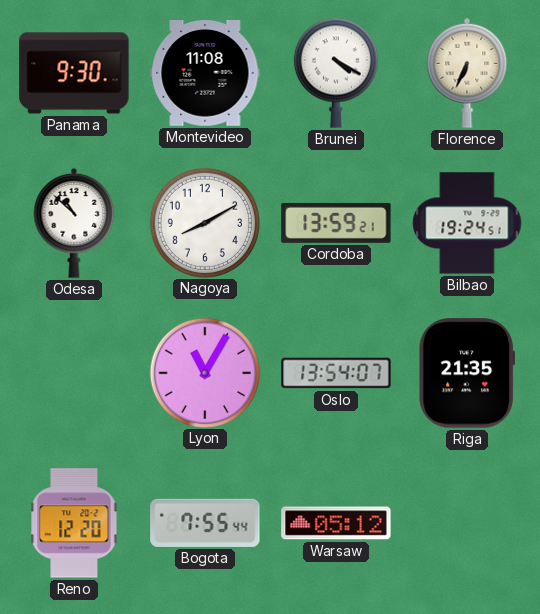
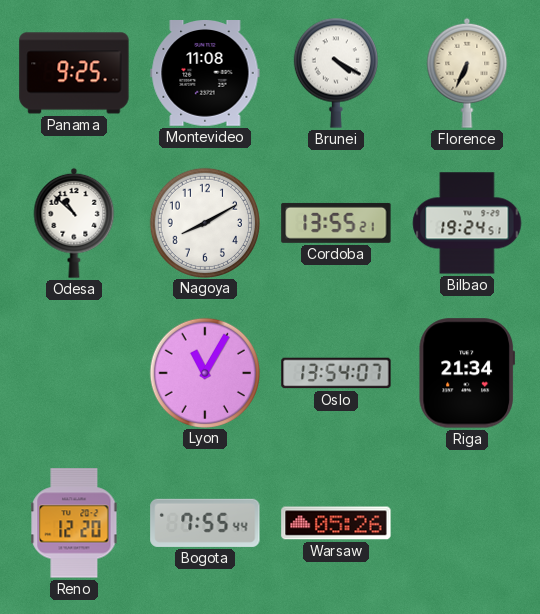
Panama: 9:30 -> 9:25
Cordoba: 13:59 -> 13:55
Riga: 21:35 -> 21:34
Warsaw: 05:12 -> 05:26
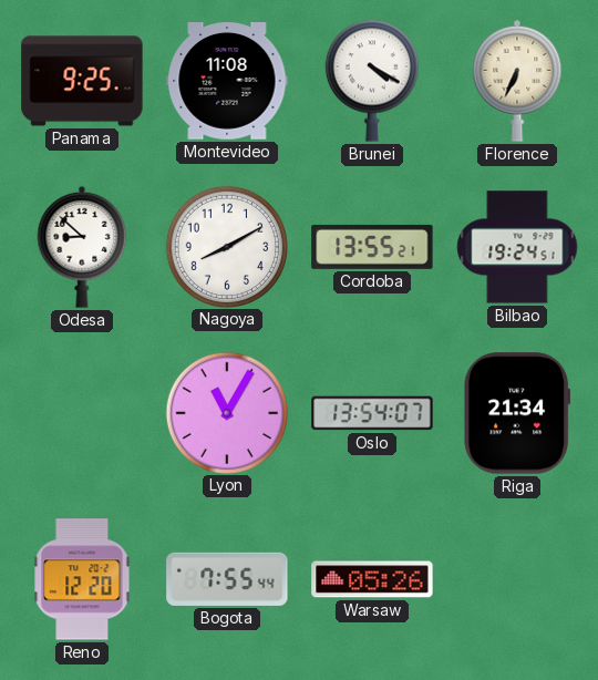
Odesa: 10:52 -> 8:52
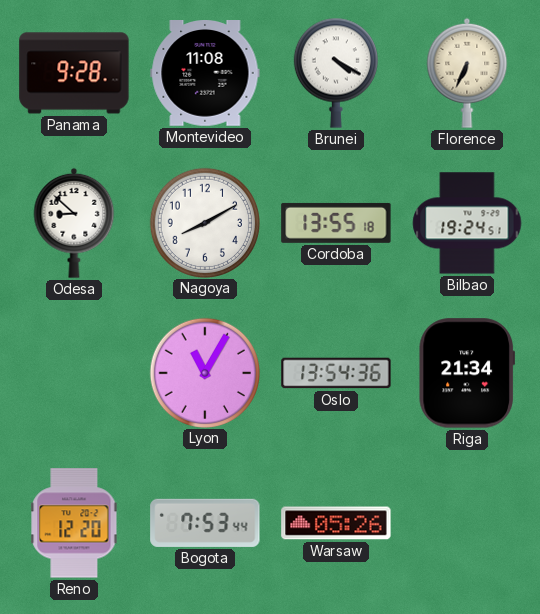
Panama: 9:25 -> 9:28
Cordoba: 13:55:21 -> 13:55:18
Oslo: 13:54:07 -> 13:54:36
Bogota: 7:55 -> 7:53
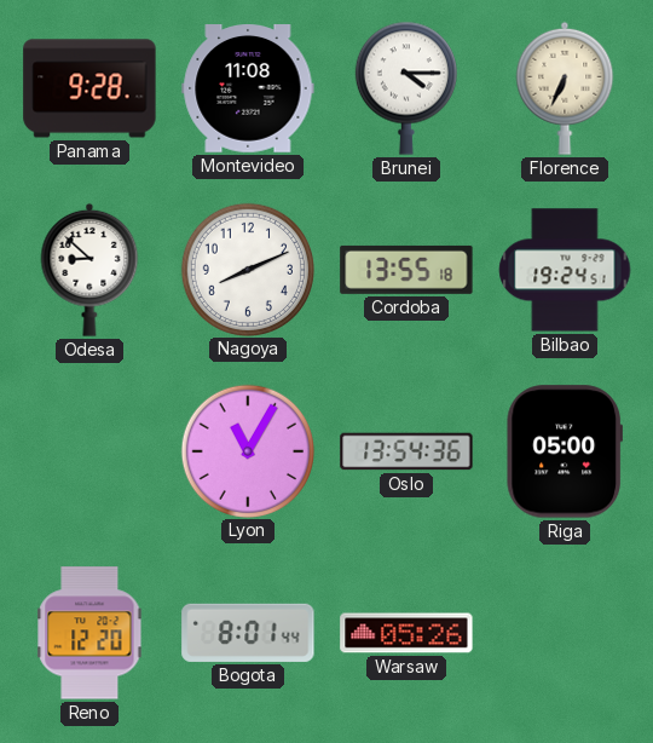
Brunei: 4:20 -> 4:15
Nagoya: 8:10 -> 8:11
Riga: 21:34 -> 05:00
Bogota: 7:53 -> 8:01
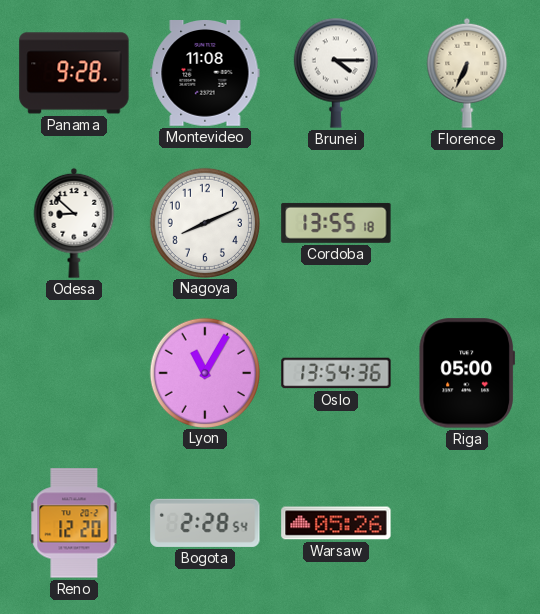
Bilbao: 19:24 -> none
Bogota: 8:01 -> 2:28
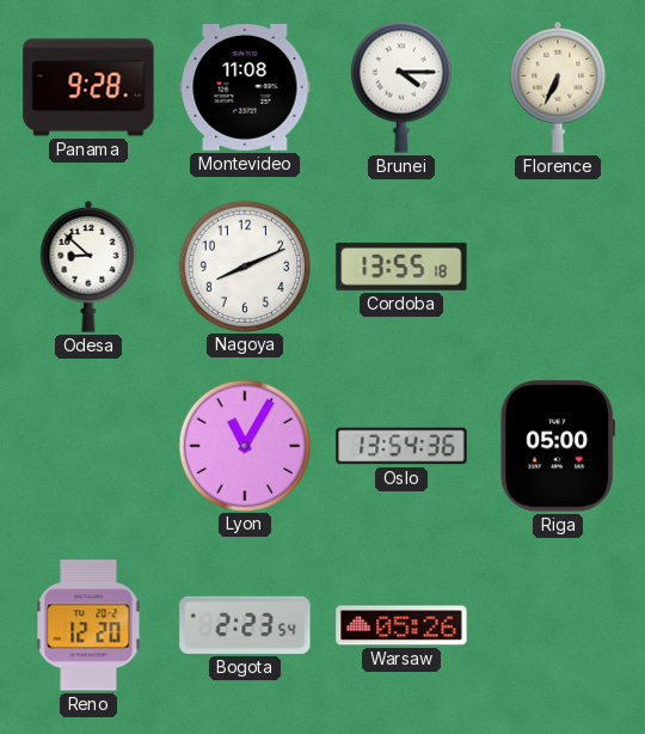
Bogota: 2:28 -> 2:23
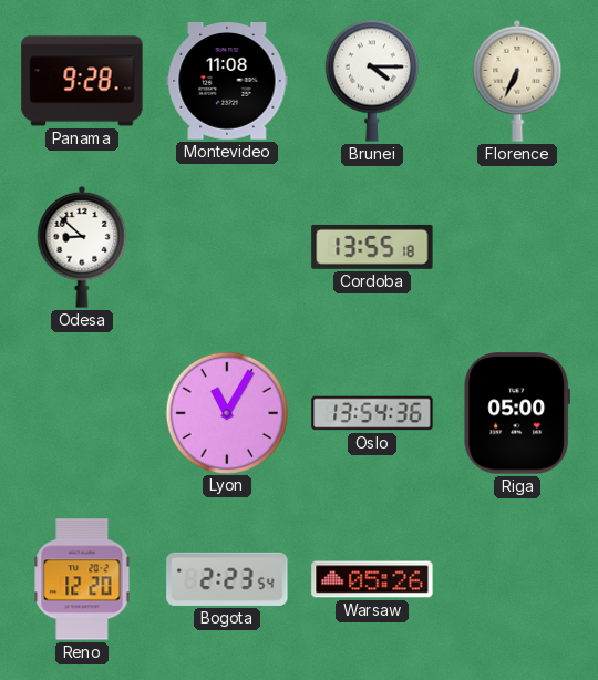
Nagoya: 8:11 -> none
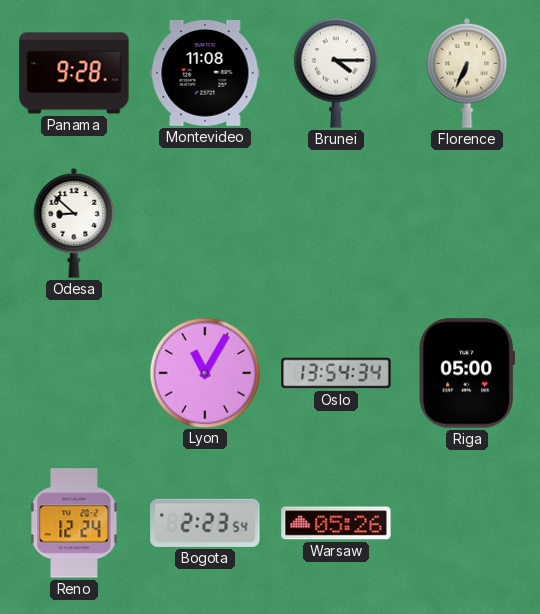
Cordoba: 13:55 -> none
Oslo: 13:54:36 -> 13:54:34
Reno: 12:20 -> 12:24
